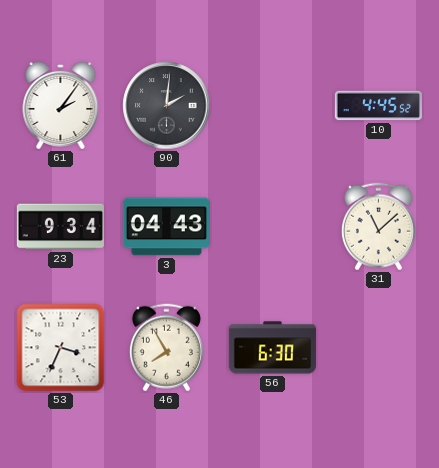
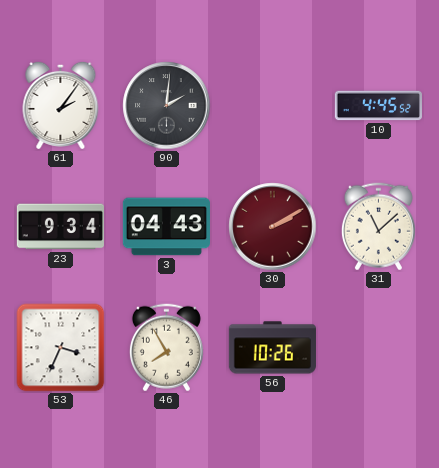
30: none -> 2:10
56: 6:30 -> 10:26
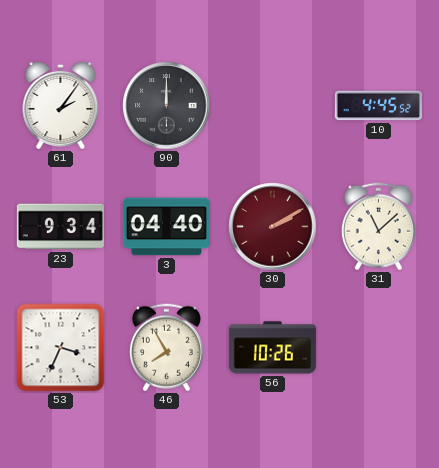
90: 2:01 -> 12:00
3: 04:43 -> 04:40
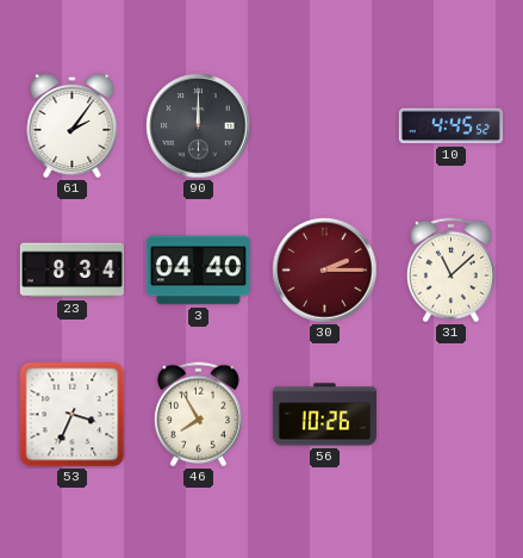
23: 9:34 -> 8:34
30: 2:10 -> 2:15
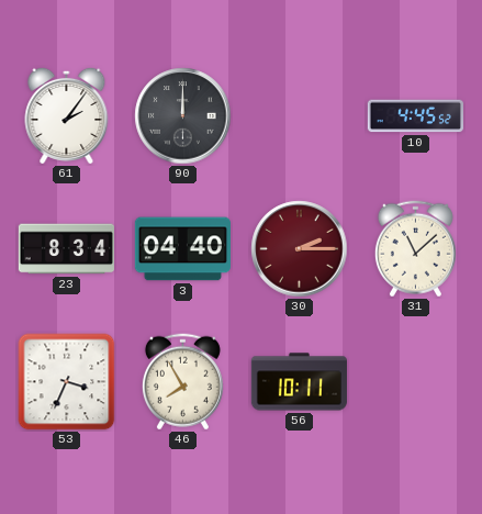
56: 10:26 -> 10:11
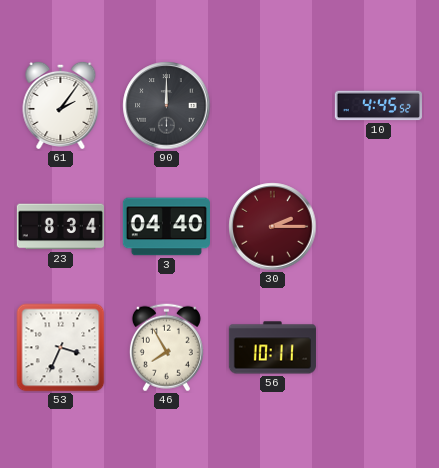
31: 11:08 -> none
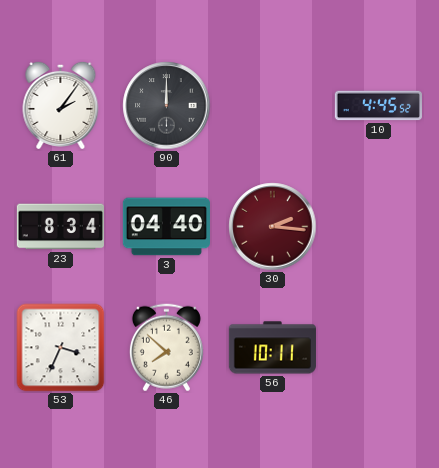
30: 2:15 -> 2:16
46: 7:55 -> 7:52
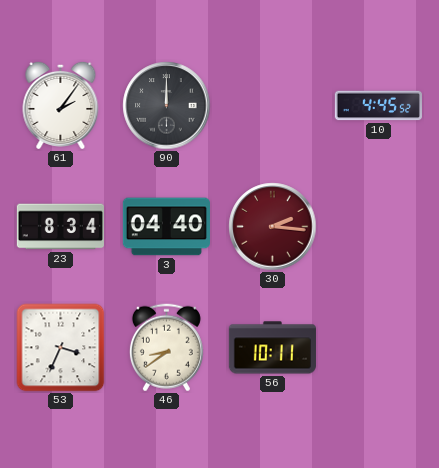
46: 7:52 -> 8:39
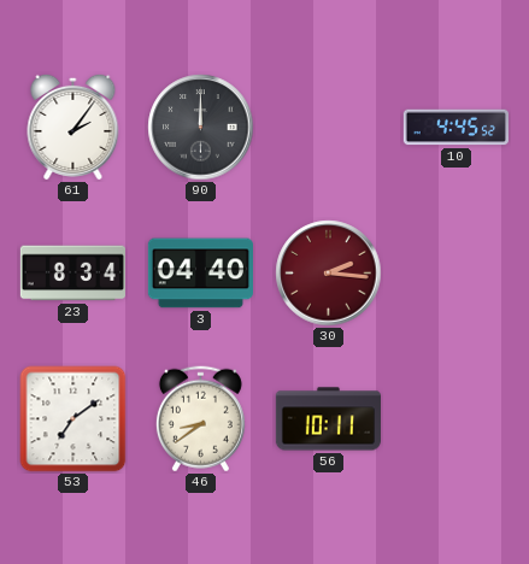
53: 3:34 -> 7:09
